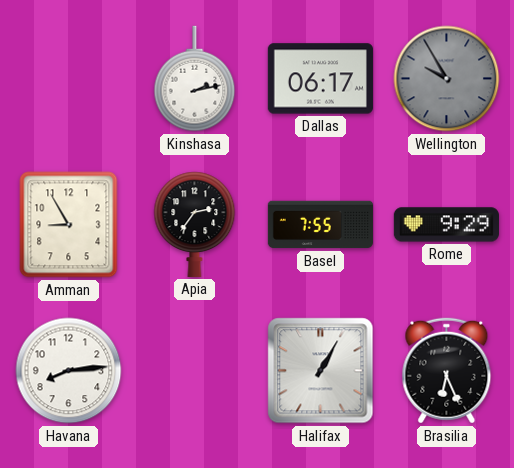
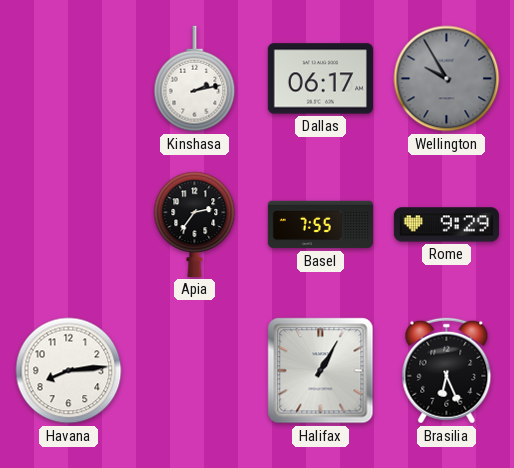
Amman: 8:55 -> none
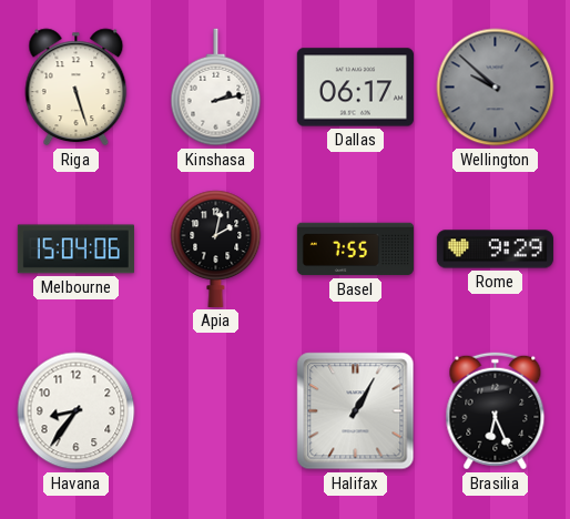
Riga: none -> 5:27
Wellington: 9:55 -> 9:52
Melbourne: none -> 15:04
Apia: 2:36 -> 2:02
Havana: 8:14 -> 8:36
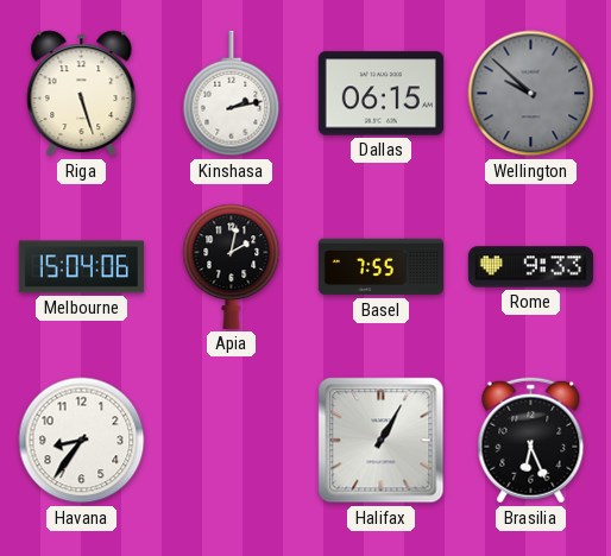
Dallas: 06:17 -> 06:15
Rome: 9:29 -> 9:33
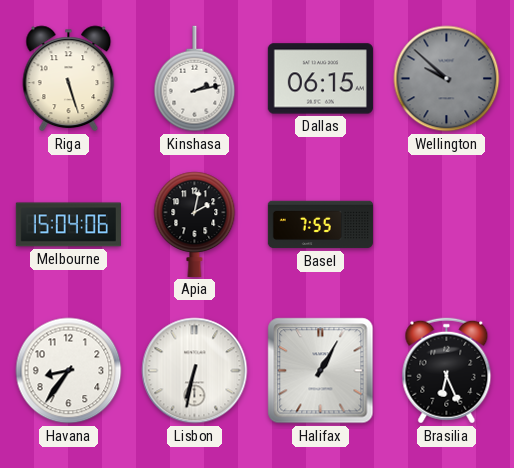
Rome: 9:33 -> none
Lisbon: none -> 6:32
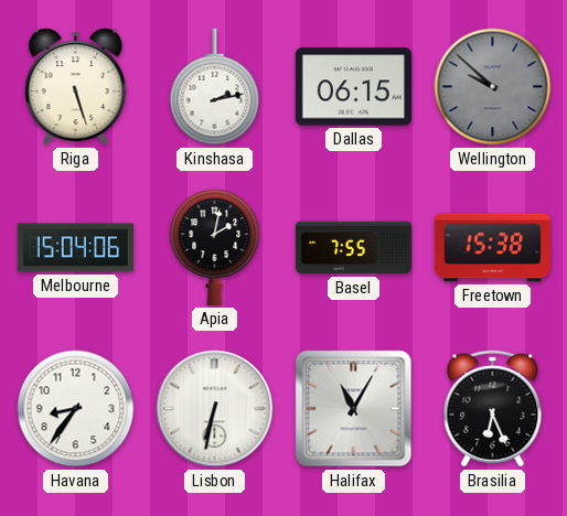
Freetown: none -> 15:38
Halifax: 1:05 -> 11:05
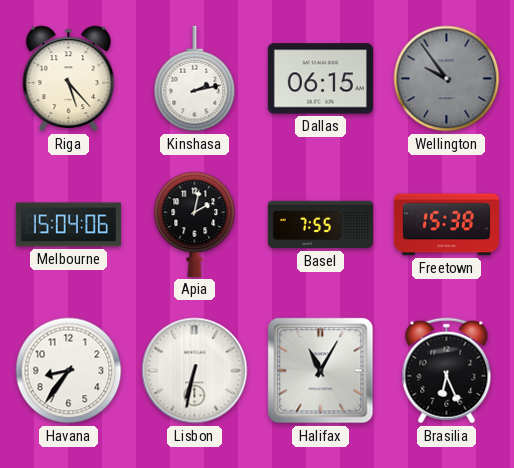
Riga: 5:27 -> 5:23
Wellington: 9:52 -> 9:54
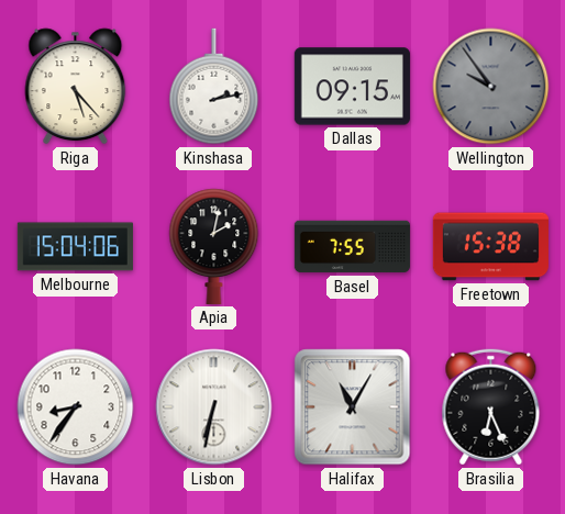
Dallas: 06:15 -> 09:15
